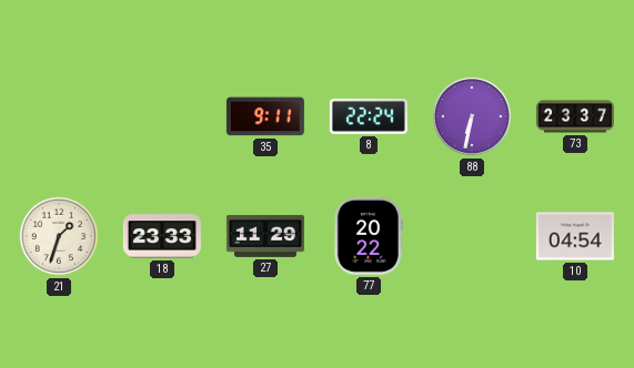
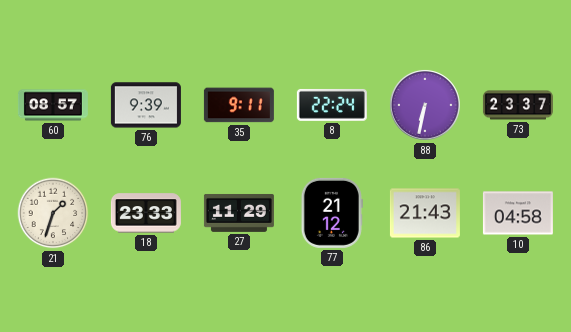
60: none -> 08:57
76: none -> 9:39
77: 20:22 -> 21:12
86: none -> 21:43
10: 04:54 -> 04:58
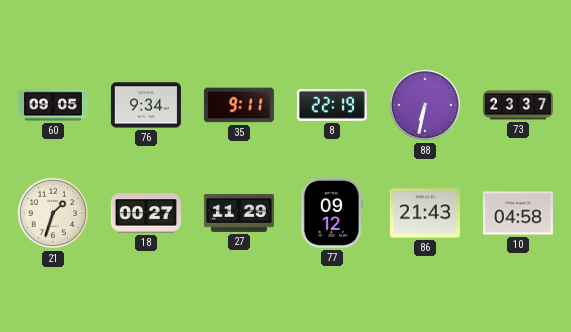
60: 08:57 -> 09:05
76: 9:39 -> 9:34
8: 22:24 -> 22:19
18: 23:33 -> 00:27
77: 21:12 -> 09:12
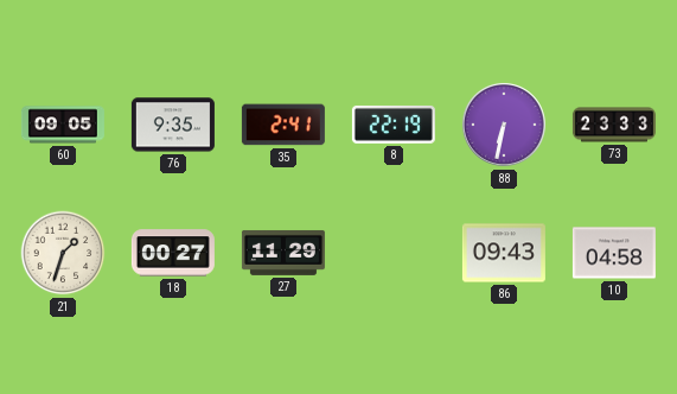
76: 9:34 -> 9:35
35: 9:11 -> 2:41
73: 23:37 -> 23:33
77: 09:12 -> none
86: 21:43 -> 09:43
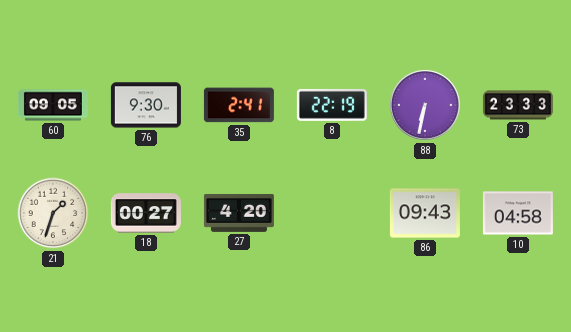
76: 9:35 -> 9:30
27: 11:29 -> 4:20
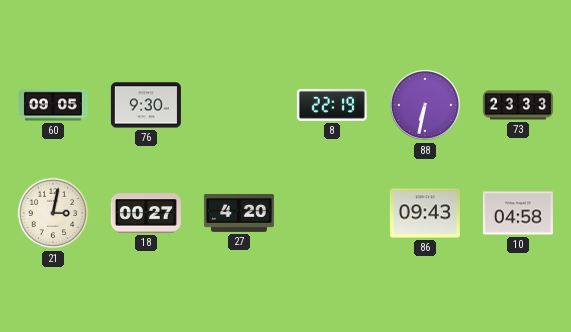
35: 2:41 -> none
21: 1:33 -> 3:02
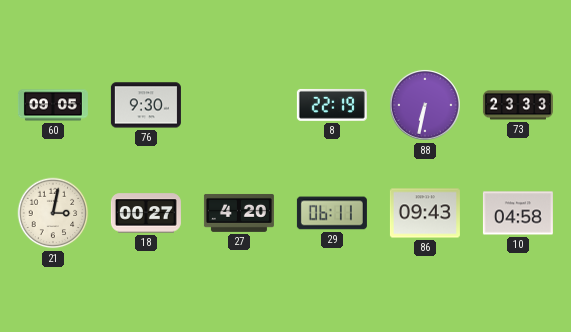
29: none -> 06:11
